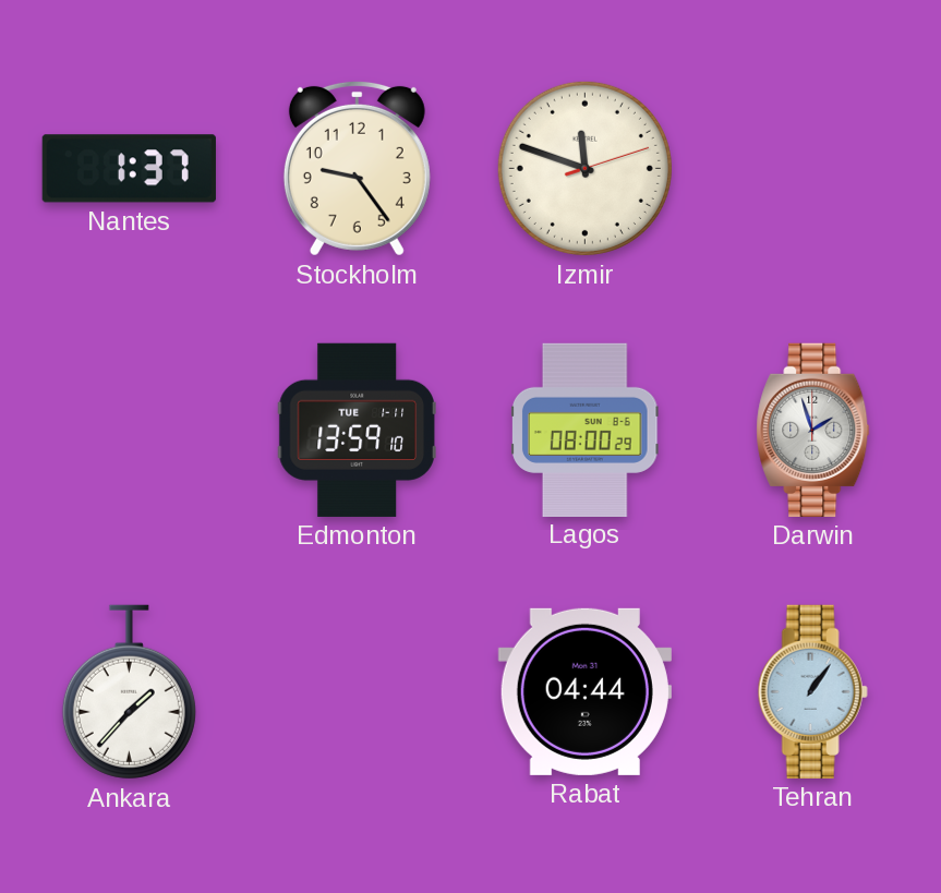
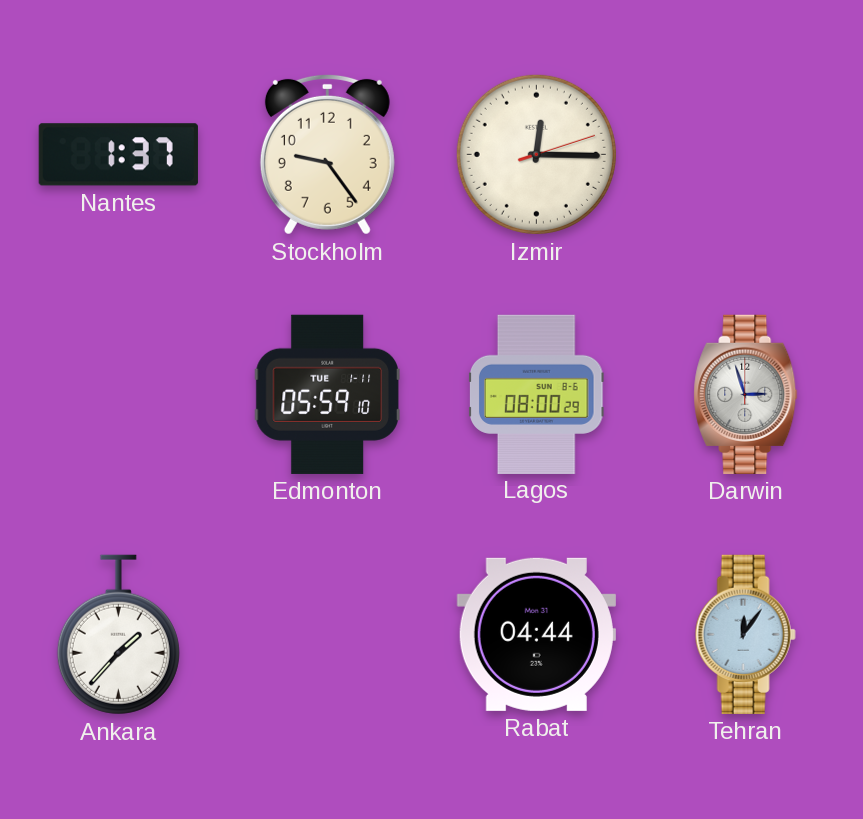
Izmir: 11:48 -> 12:15
Edmonton: 13:59 -> 05:59
Darwin: 1:57 -> 2:57
Tehran: 1:06 -> 12:06
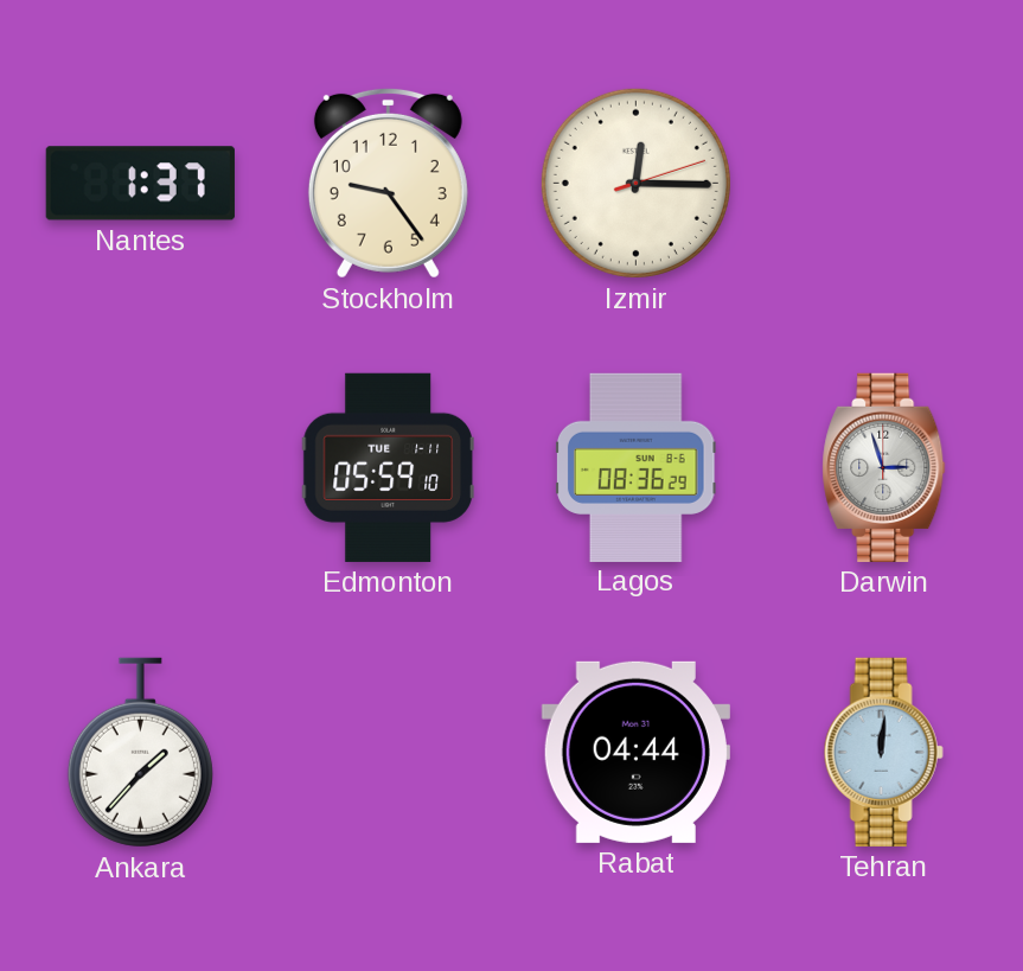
Lagos: 08:00 -> 08:36
Tehran: 12:06 -> 12:01
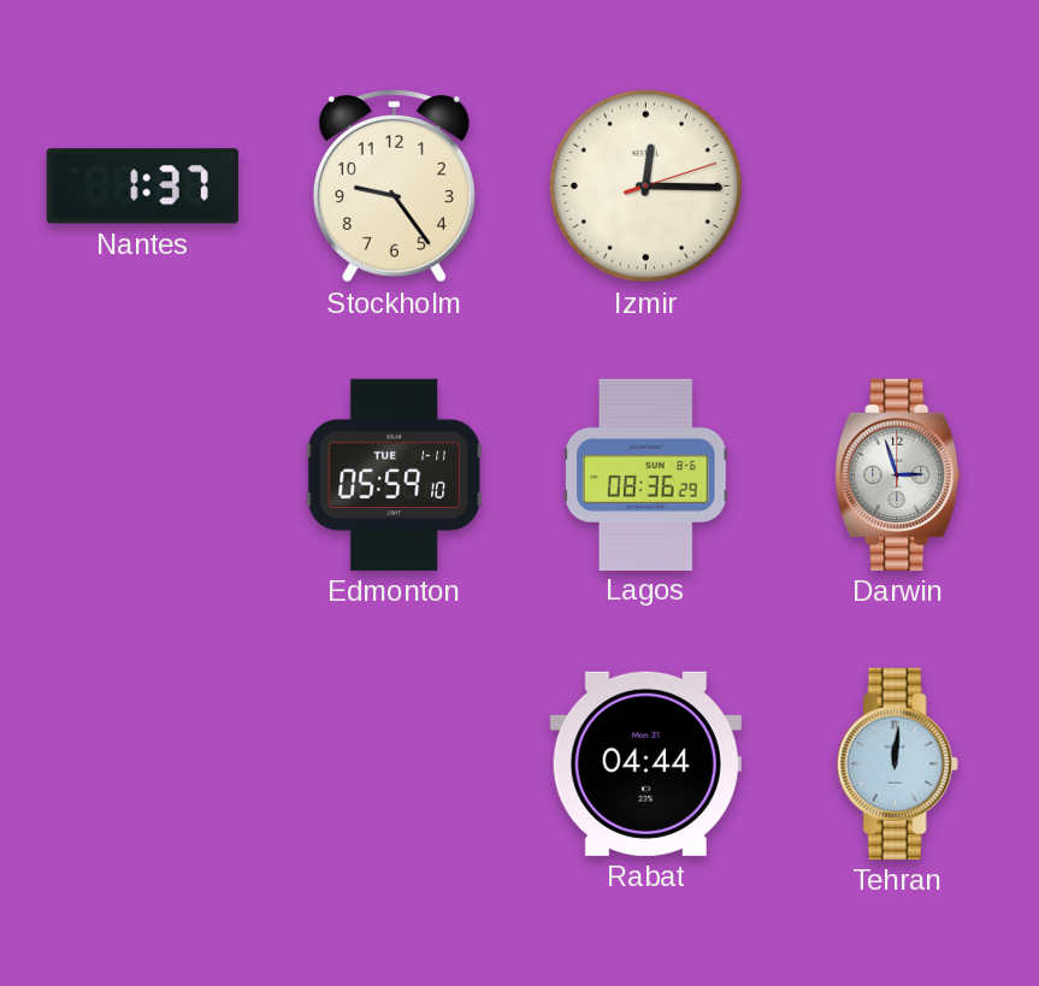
Ankara: 1:37 -> none
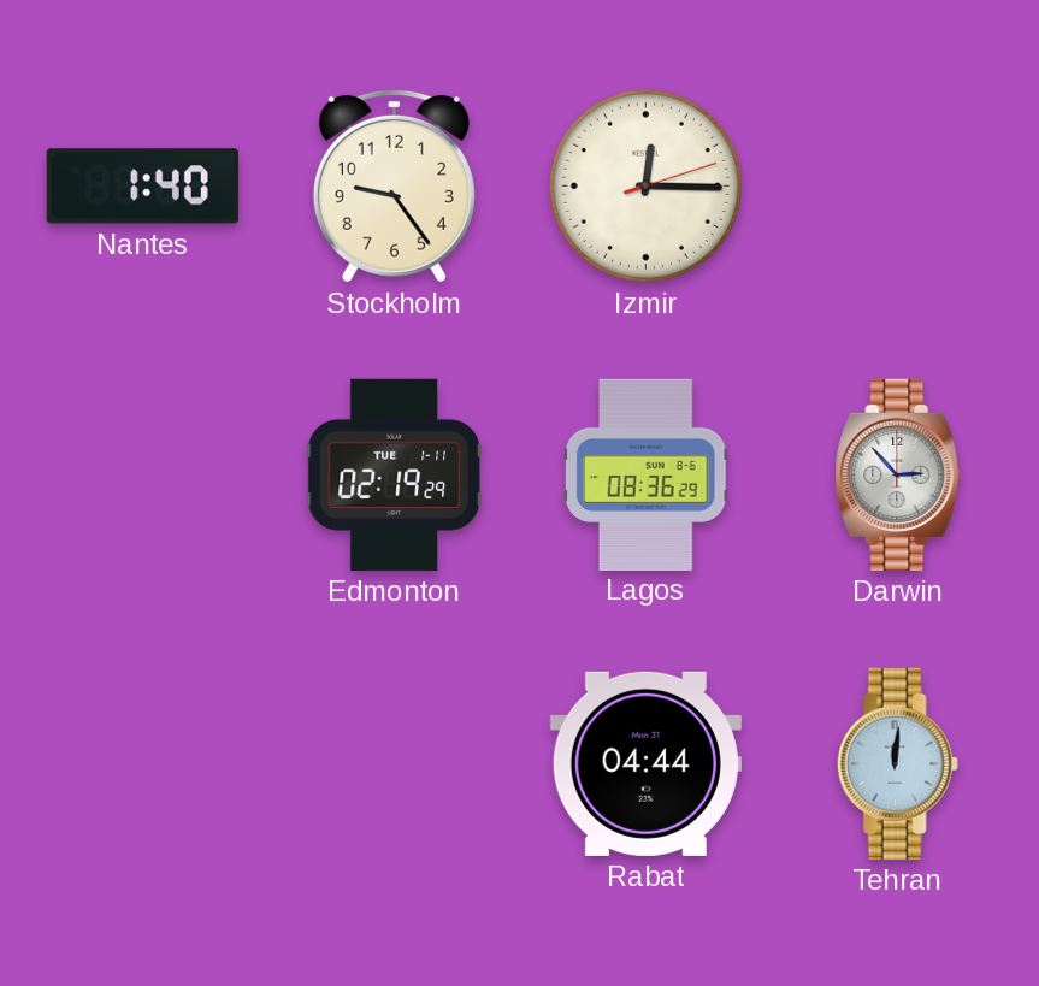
Nantes: 1:37 -> 1:40
Edmonton: 05:59 -> 02:19
Darwin: 2:57 -> 2:53
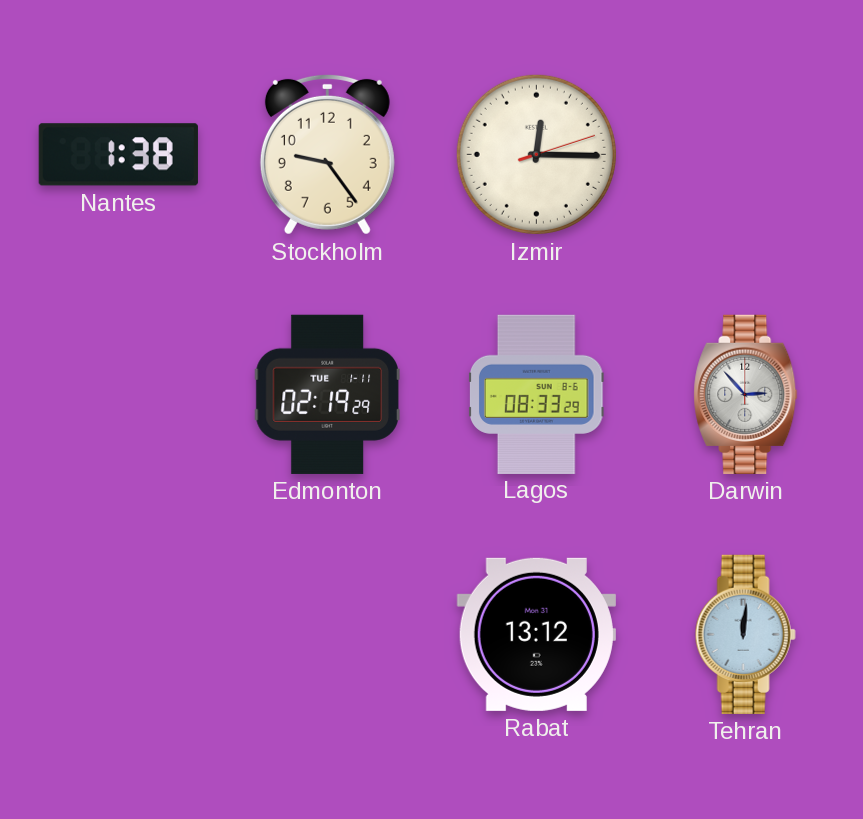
Nantes: 1:40 -> 1:38
Lagos: 08:36 -> 08:33
Rabat: 04:44 -> 13:12
